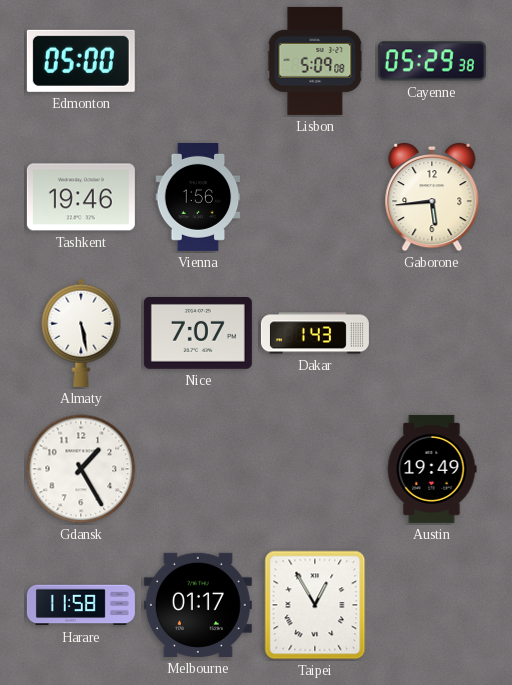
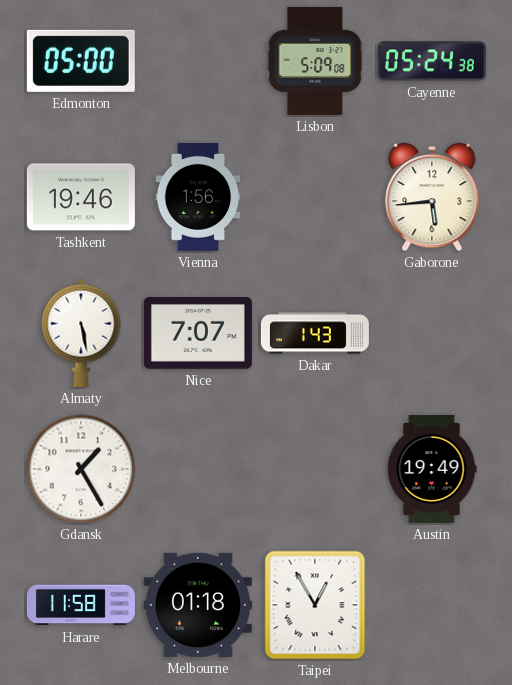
Cayenne: 05:29 -> 05:24
Melbourne: 01:17 -> 01:18
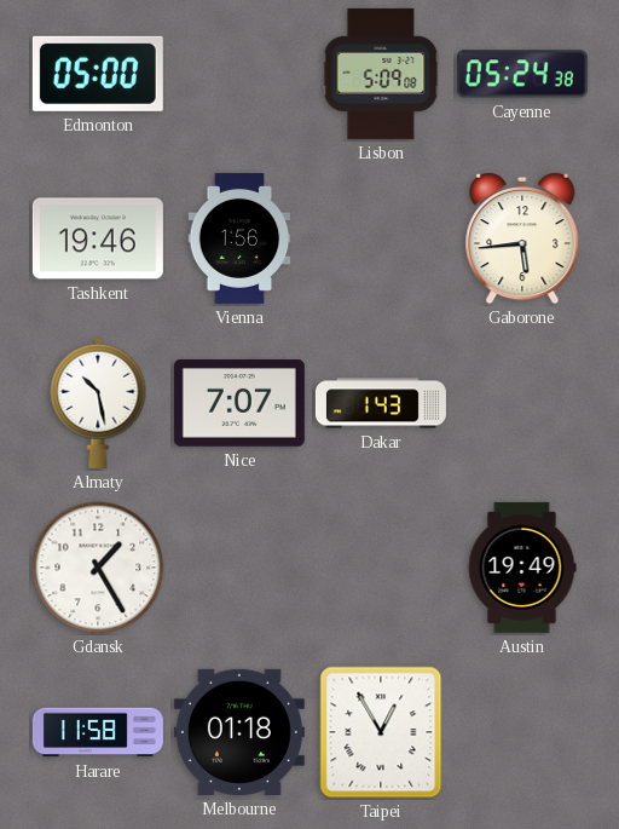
Almaty: 5:28 -> 10:28
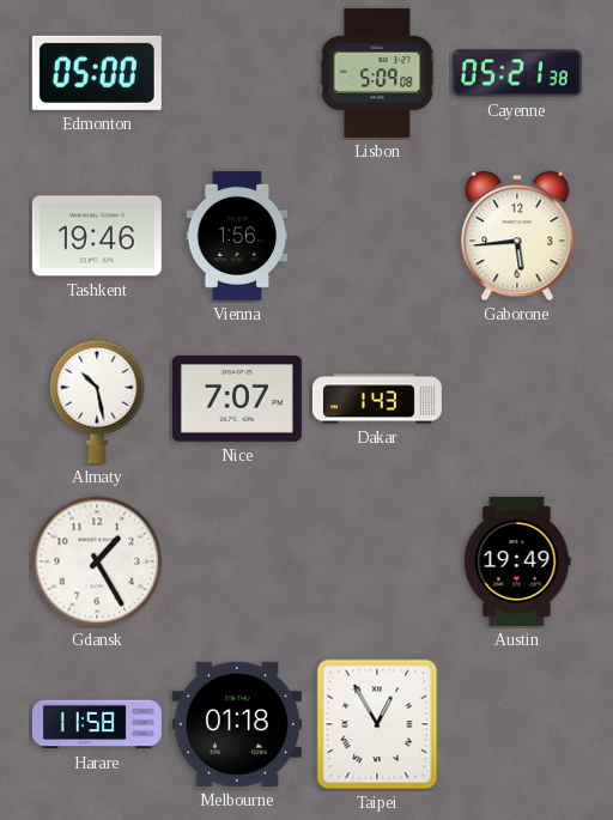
Cayenne: 05:24 -> 05:21
